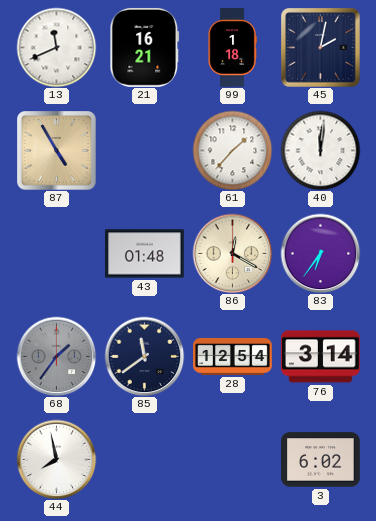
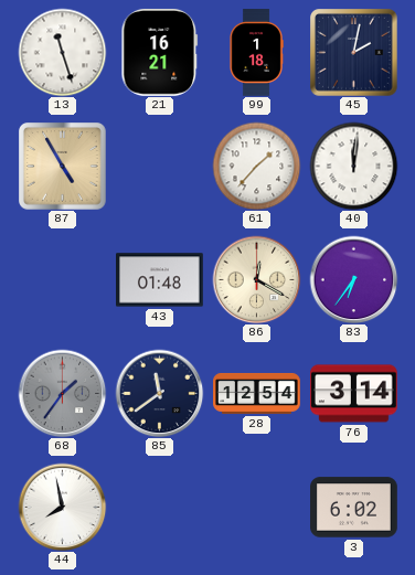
13: 11:41 -> 11:27
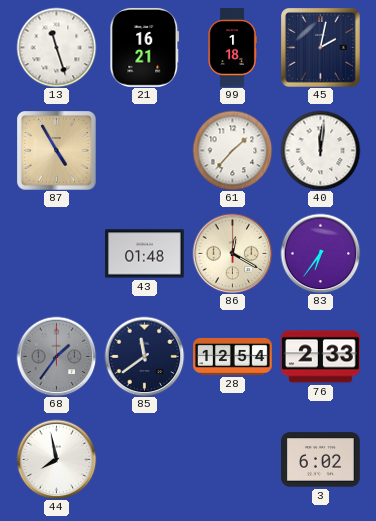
76: 3:14 -> 2:33
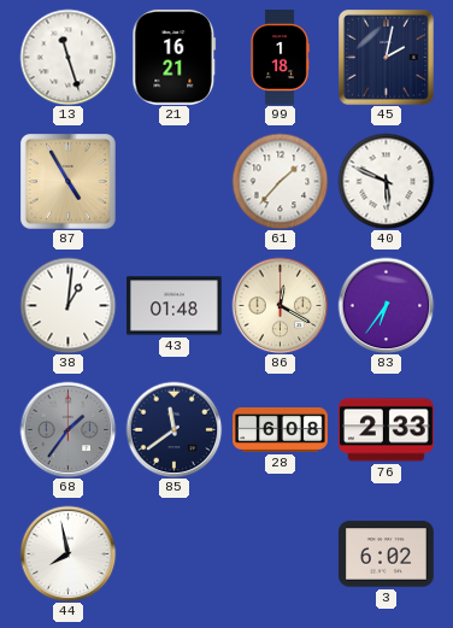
40: 12:01 -> 5:49
38: none -> 1:01
28: 12:54 -> 6:08
